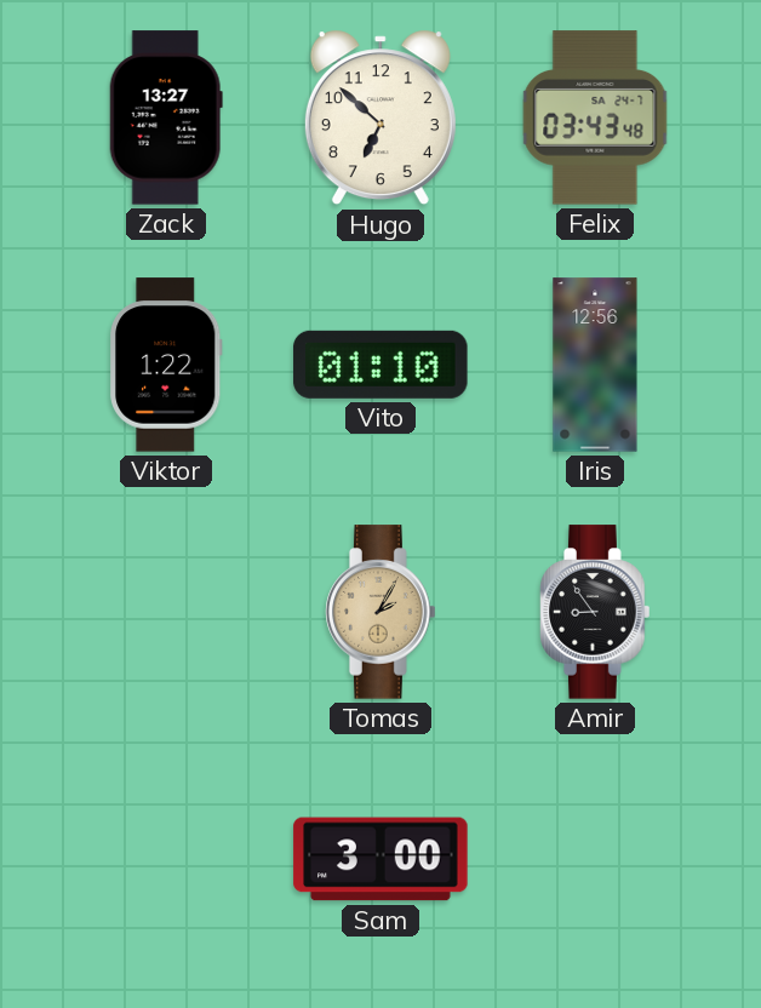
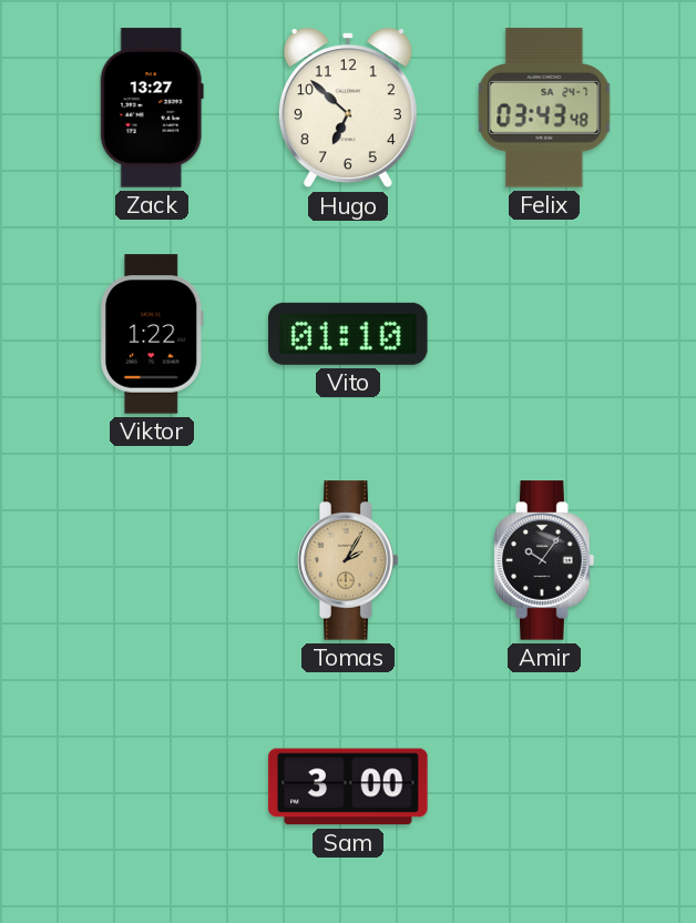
Iris: 12:56 -> none
Amir: 8:54 -> 10:06
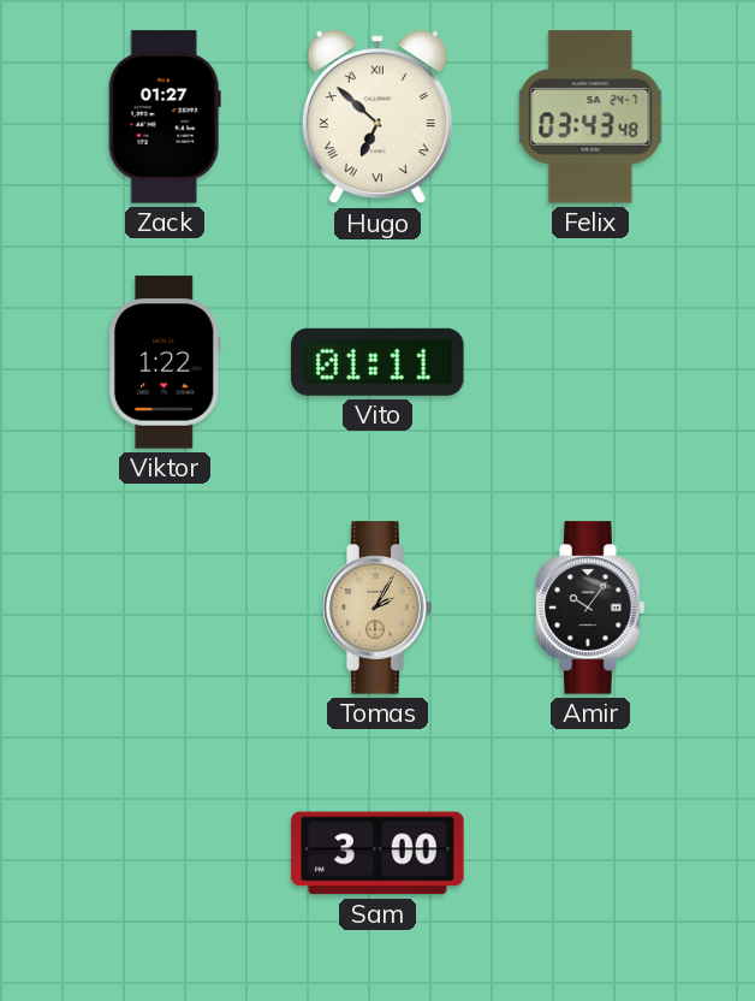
Zack: 13:27 -> 01:27
Hugo numerals: Arabic -> Roman
Vito: 01:10 -> 01:11
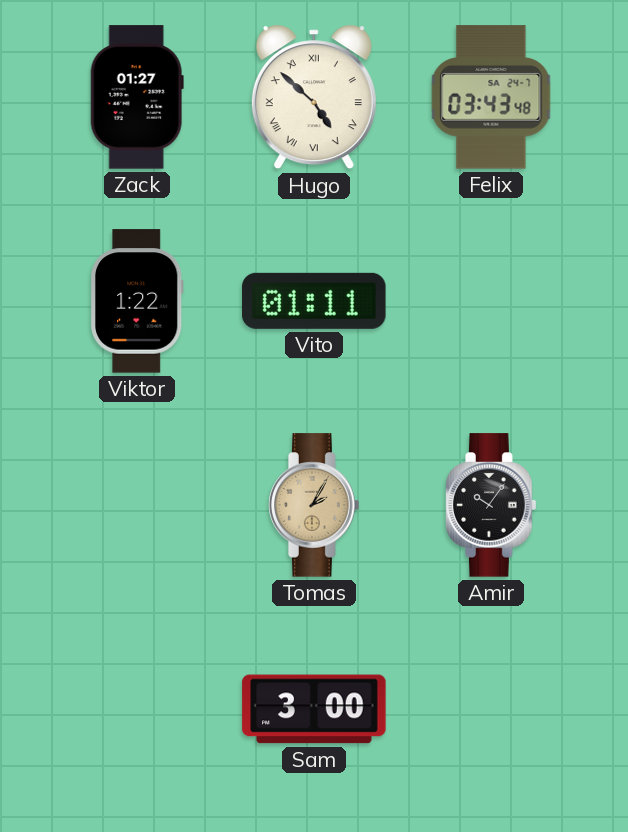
Hugo: 6:52 -> 4:52
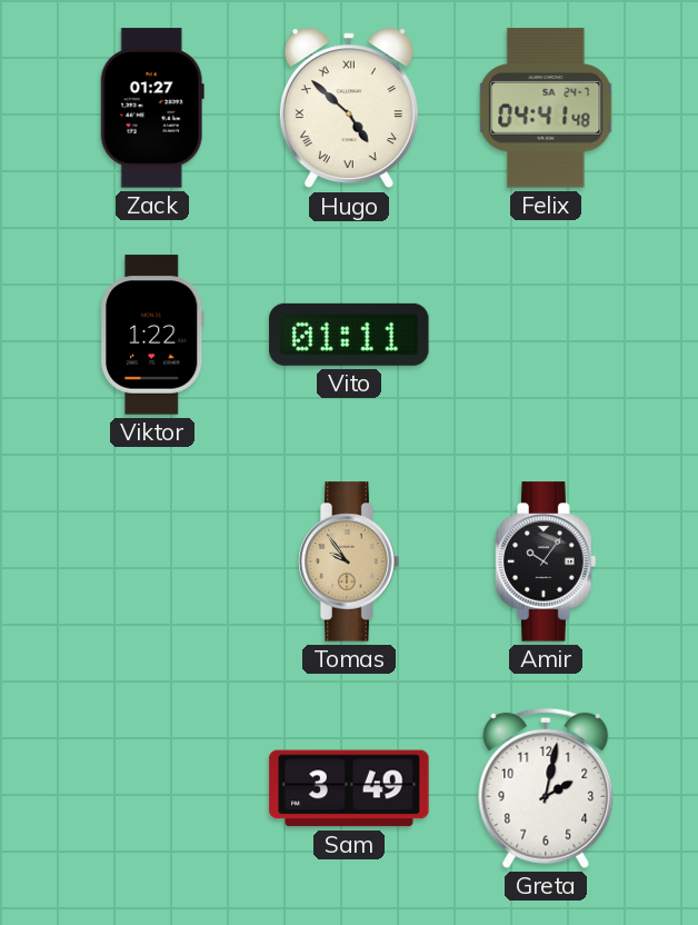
Felix: 03:43 -> 04:41
Tomas: 2:05 -> 9:54
Sam: 3:00 -> 3:49
Greta: none -> 2:02
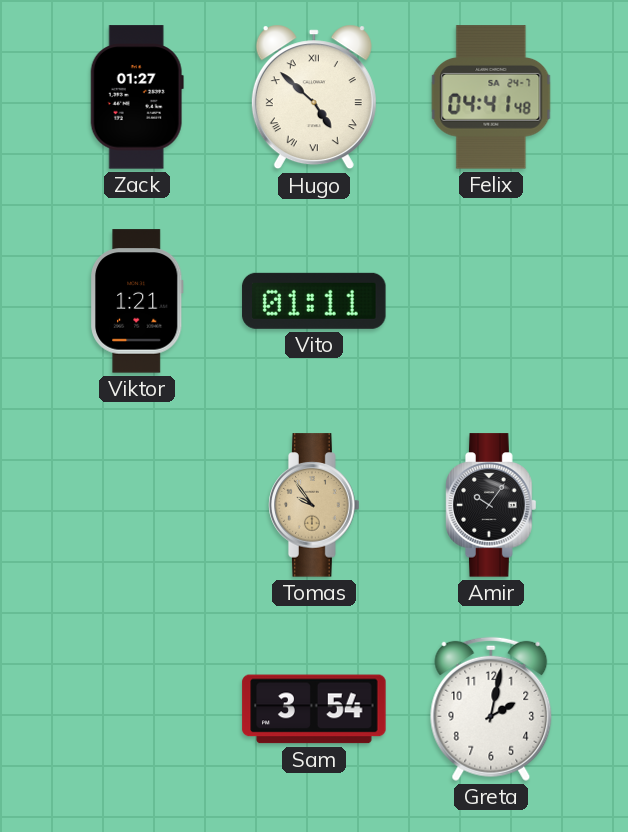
Viktor: 1:22 -> 1:21
Sam: 3:49 -> 3:54
